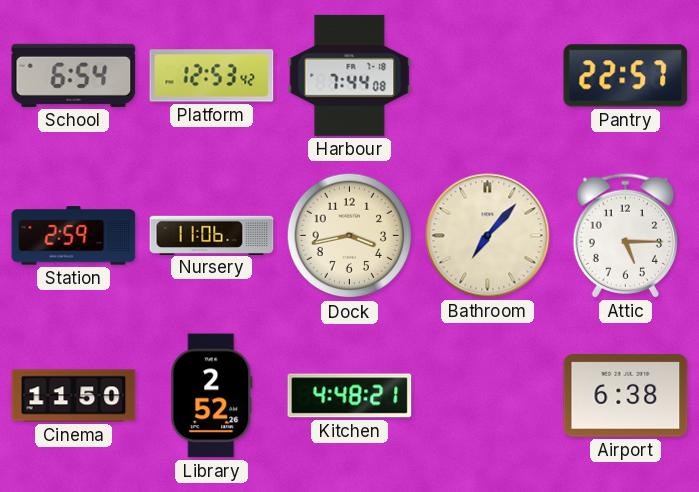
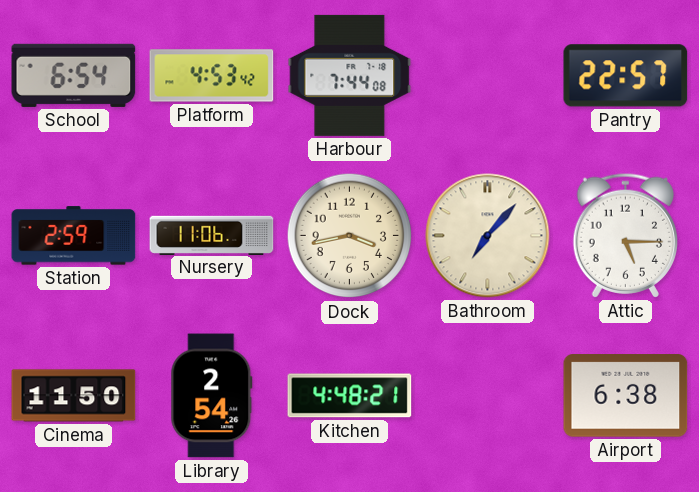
Platform: 12:53 -> 4:53
Library: 2:52 -> 2:54
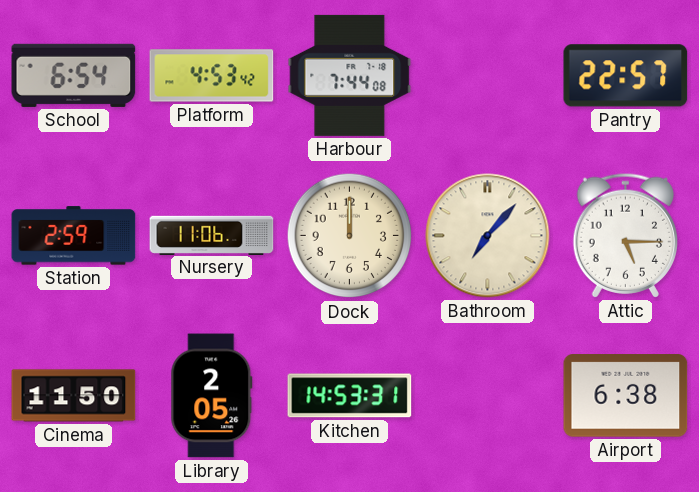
Dock: 3:43 -> 12:00
Library: 2:54 -> 2:05
Kitchen: 4:48 -> 14:53
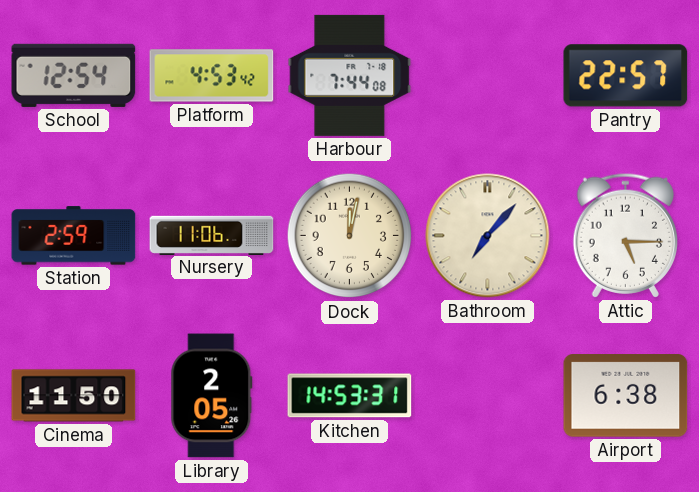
School: 6:54 -> 12:54
Dock: 12:00 -> 12:02
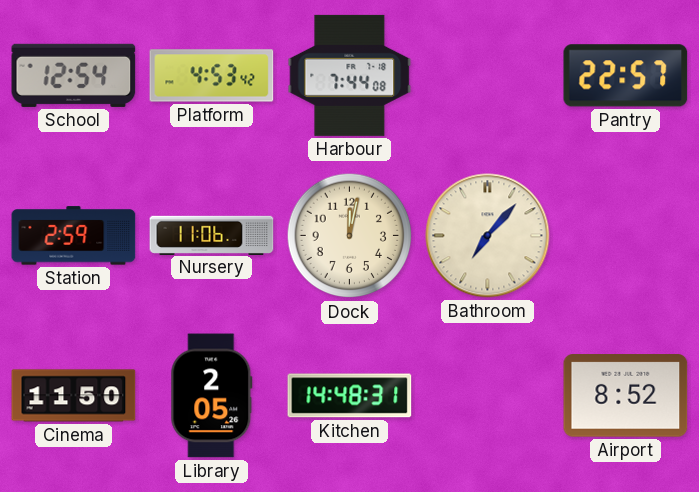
Attic: 5:15 -> none
Kitchen: 14:53 -> 14:48
Airport: 6:38 -> 8:52
